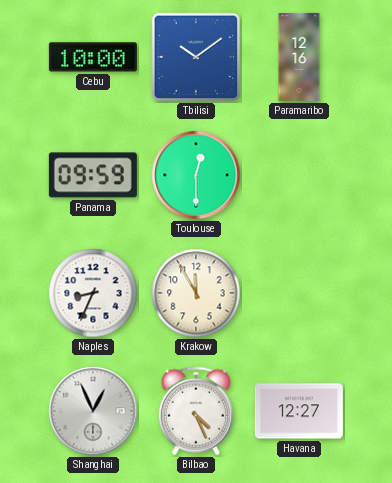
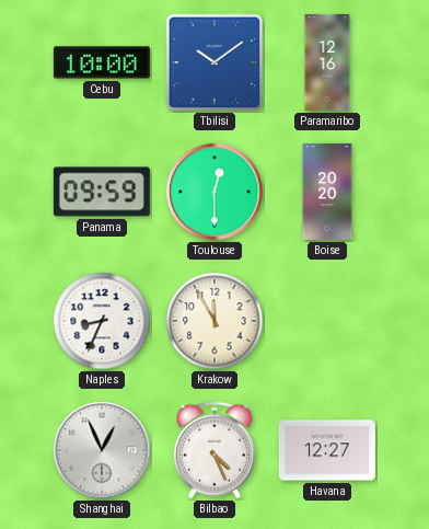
Boise: none -> 20:20
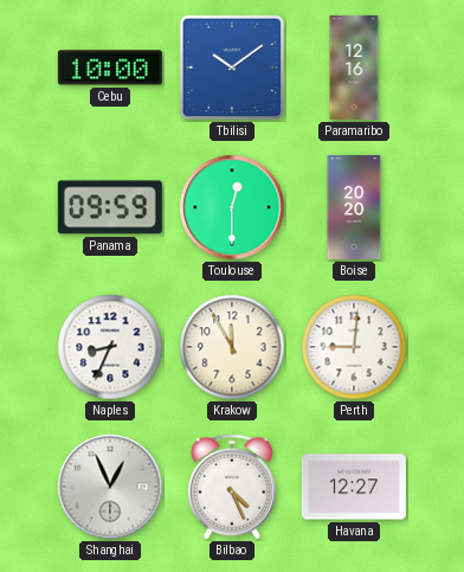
Perth: none -> 9:01
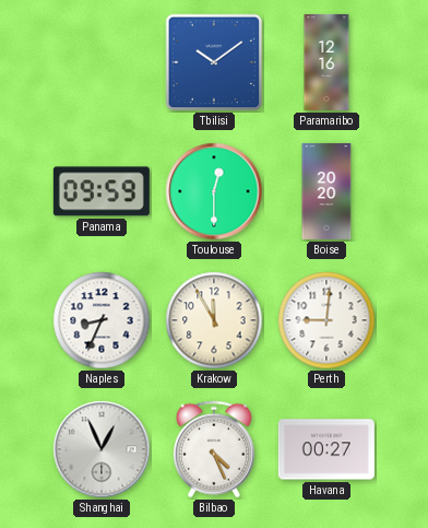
Cebu: 10:00 -> none
Havana: 12:27 -> 00:27
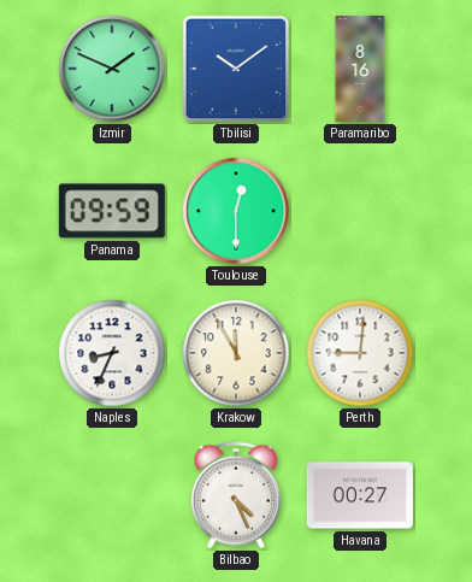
Izmir: none -> 1:49
Paramaribo: 12:16 -> 8:16
Boise: 20:20 -> none
Shanghai: 12:56 -> none
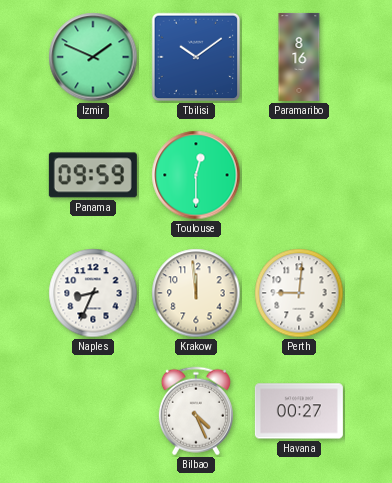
Krakow: 11:55 -> 11:59
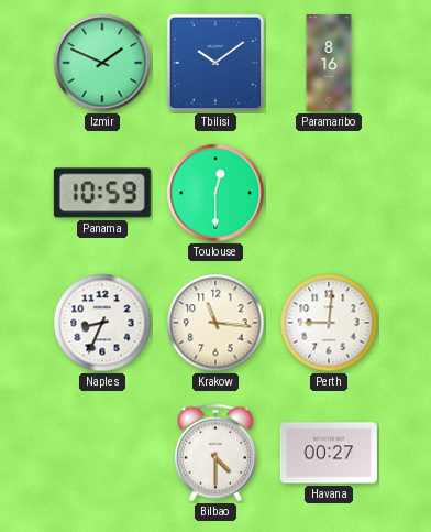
Panama: 09:59 -> 10:59
Krakow: 11:59 -> 11:16
Bilbao: 4:26 -> 4:30
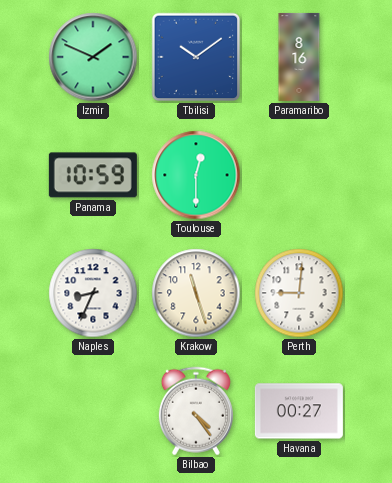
Krakow: 11:16 -> 11:27
Bilbao: 4:30 -> 4:24
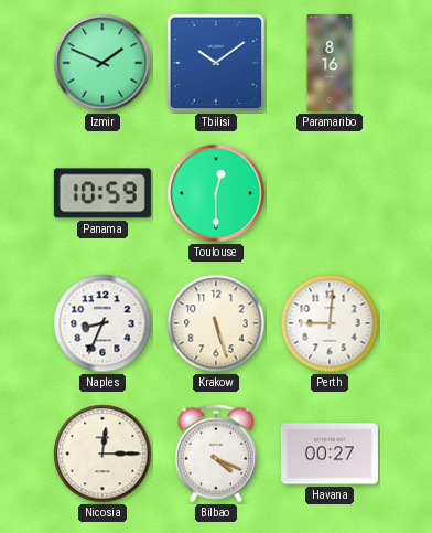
Krakow: 11:27 -> 5:27
Nicosia: none -> 12:15
Bilbao: 4:24 -> 4:19
